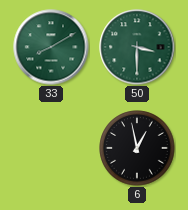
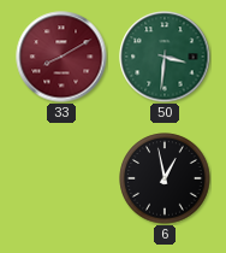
33 dial: green -> burgundy
50: 3:30 -> 3:31
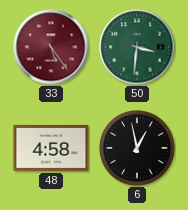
33: 8:10 -> 5:24
48: none -> 4:58
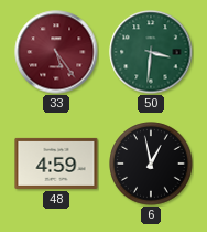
48: 4:58 -> 4:59
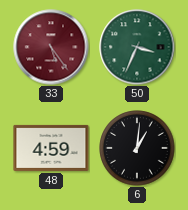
50: 3:31 -> 3:34
6: 12:58 -> 1:01
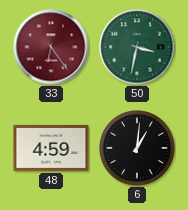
33: 5:24 -> 6:24
50: 3:34 -> 3:32
